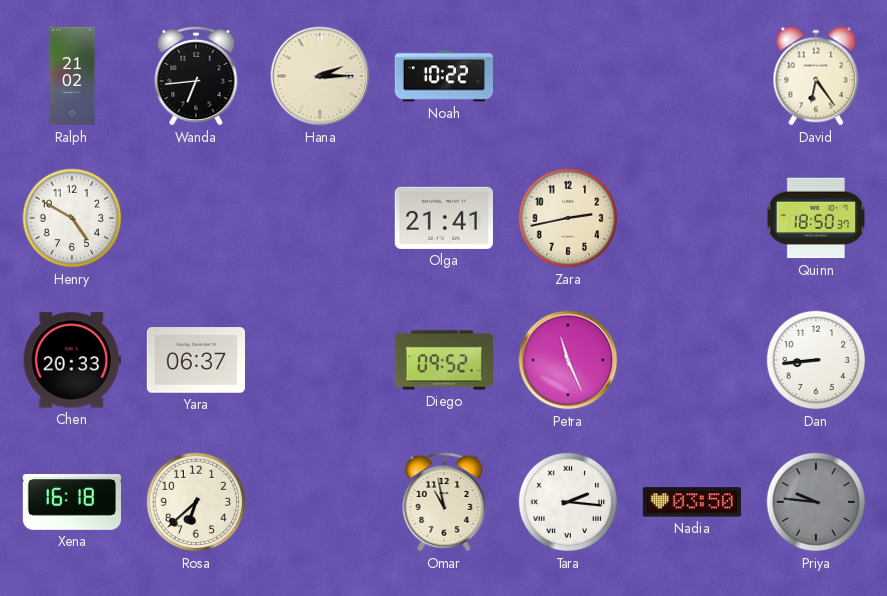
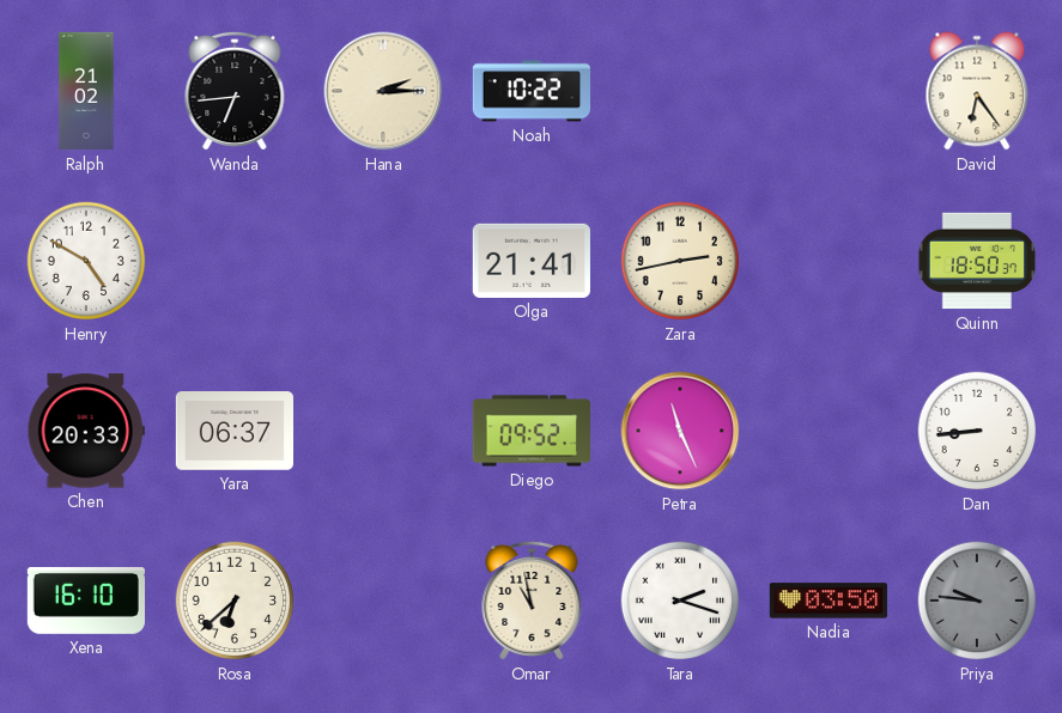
Xena: 16:18 -> 16:10
Tara: 2:16 -> 2:18
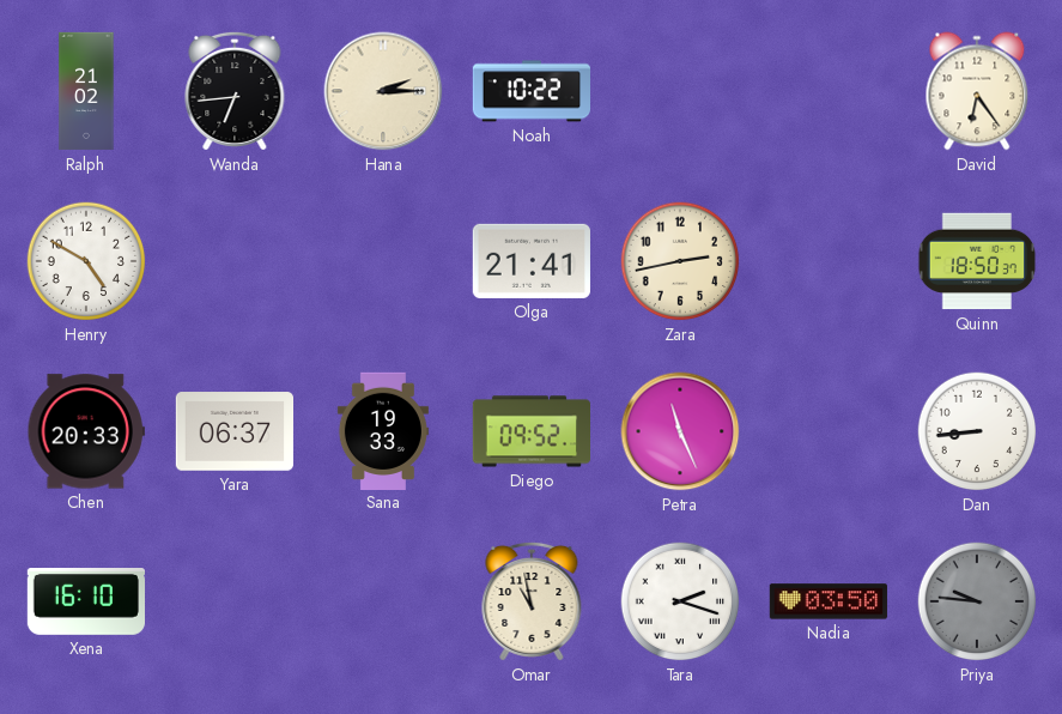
Sana: none -> 19:33
Rosa: 6:38 -> none
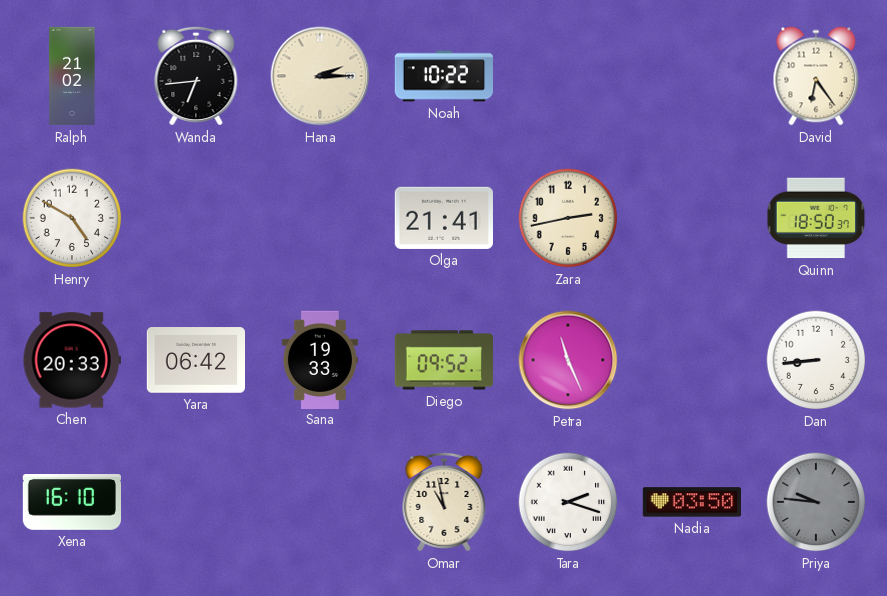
Yara: 06:37 -> 06:42
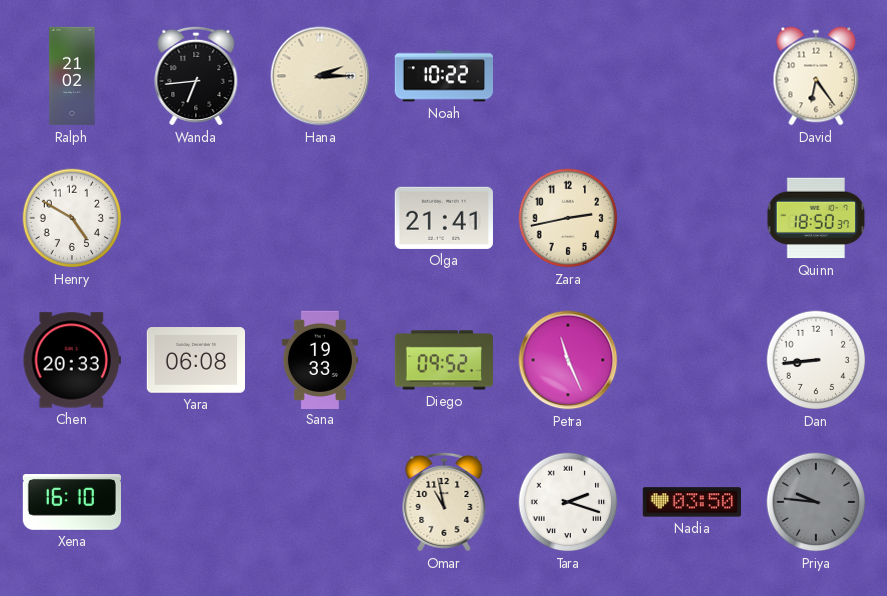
Yara: 06:42 -> 06:08
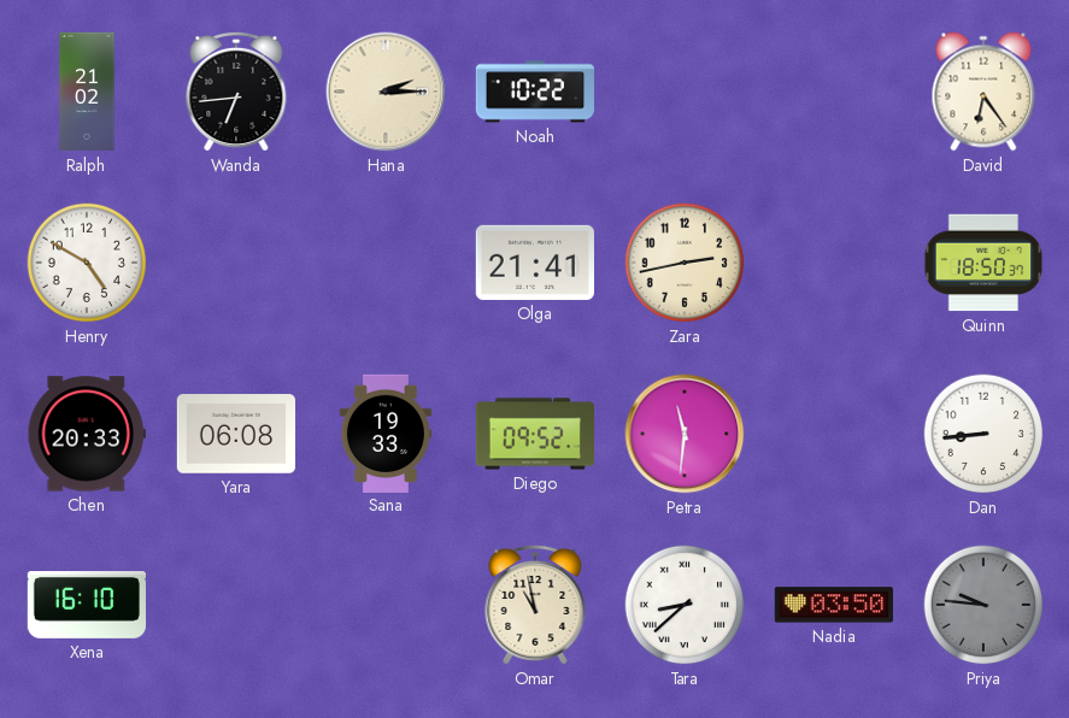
Petra: 11:26 -> 11:31
Tara: 2:18 -> 8:38
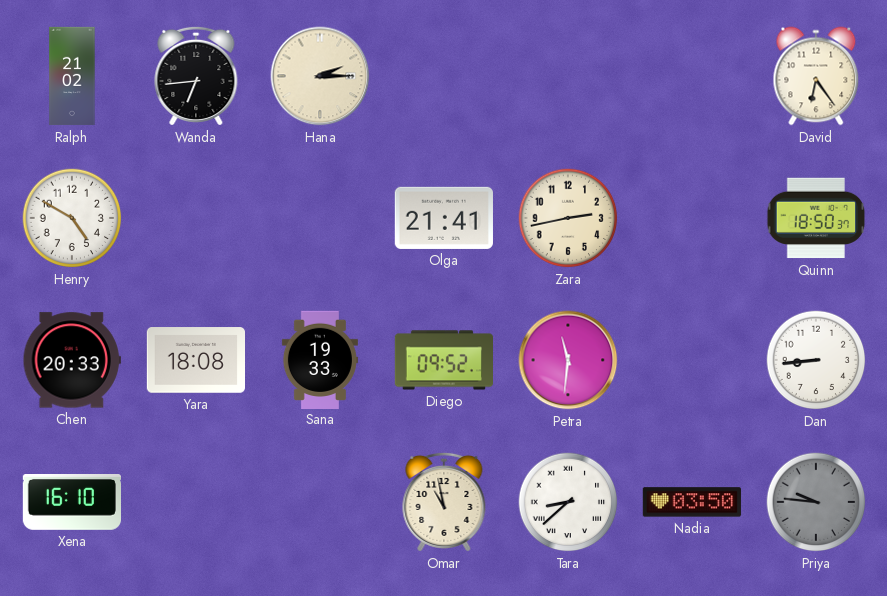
Noah: 10:22 -> none
Yara: 06:08 -> 18:08
